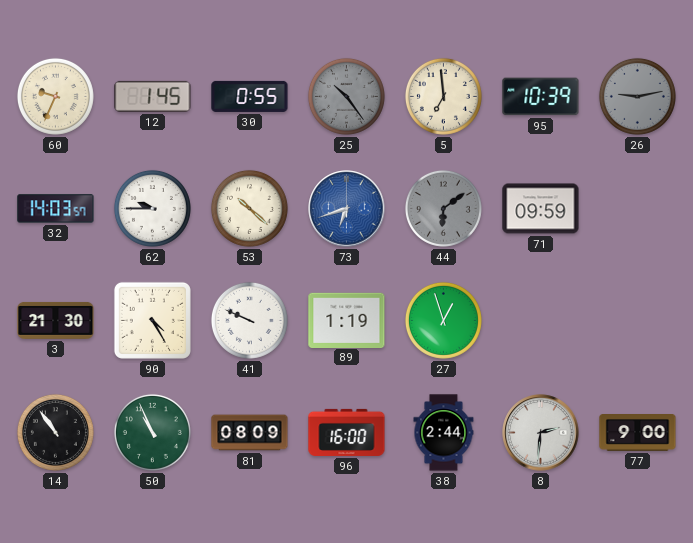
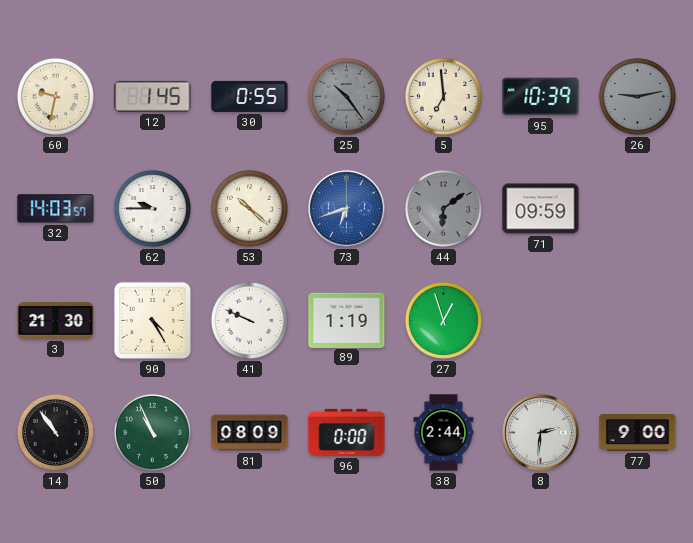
60: 9:34 -> 9:32
96: 16:00 -> 0:00
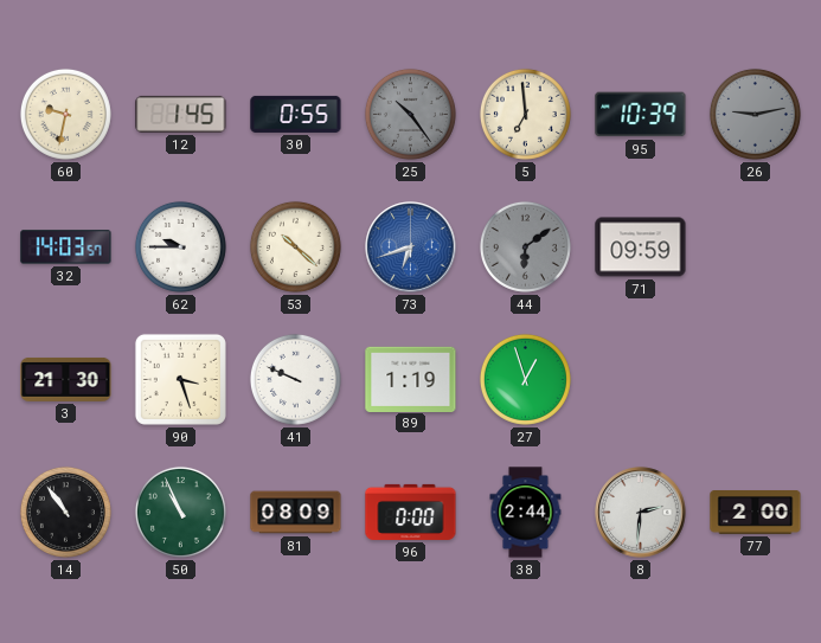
90: 4:25 -> 3:27
77: 9:00 -> 2:00
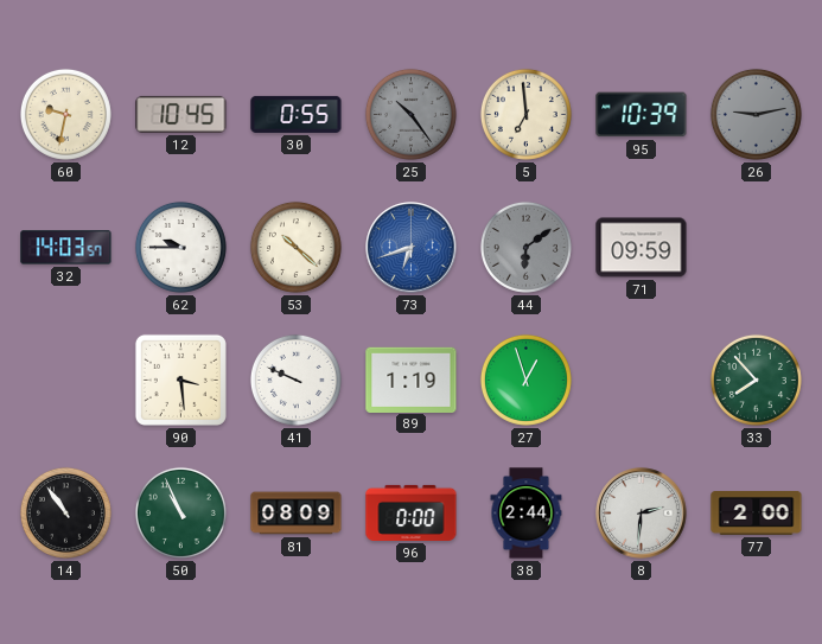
12: 1:45 -> 10:45
3: 21:30 -> none
90: 3:27 -> 3:29
33: none -> 7:53
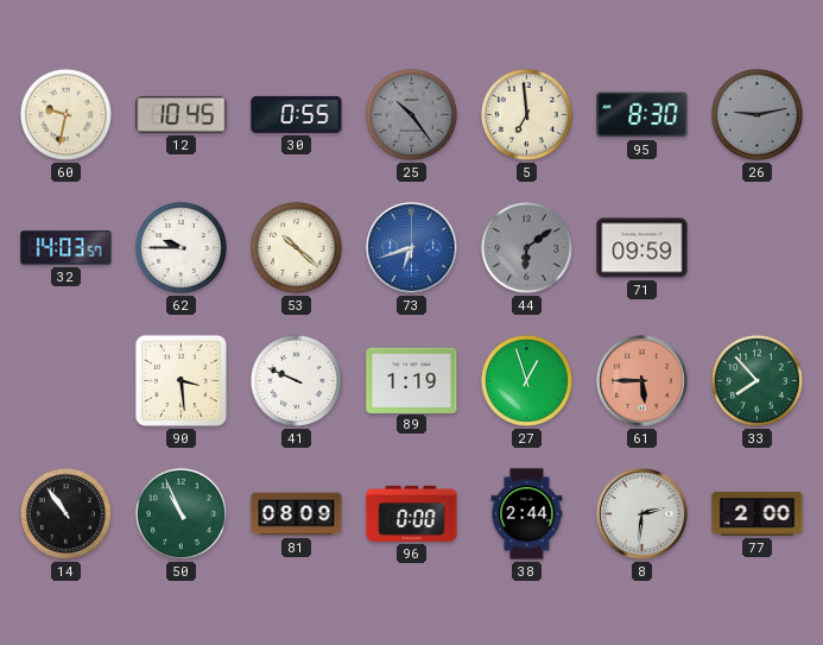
95: 10:39 -> 8:30
61: none -> 5:45
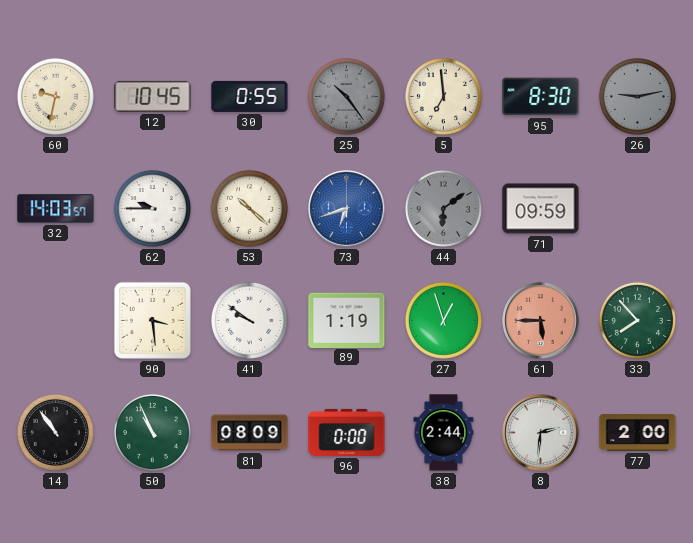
41: 9:49 -> 9:51
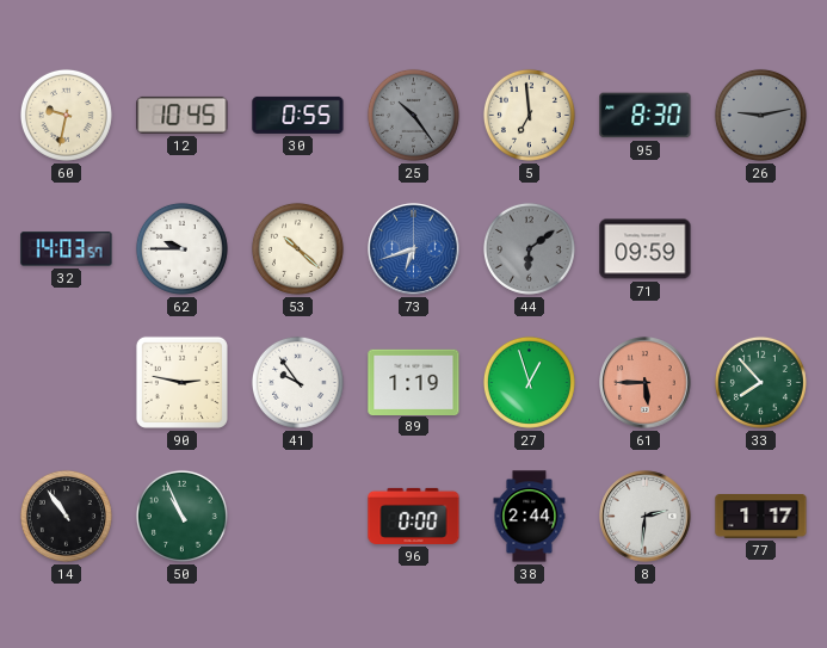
90: 3:29 -> 2:47
41: 9:51 -> 9:54
81: 08:09 -> none
77: 2:00 -> 1:17
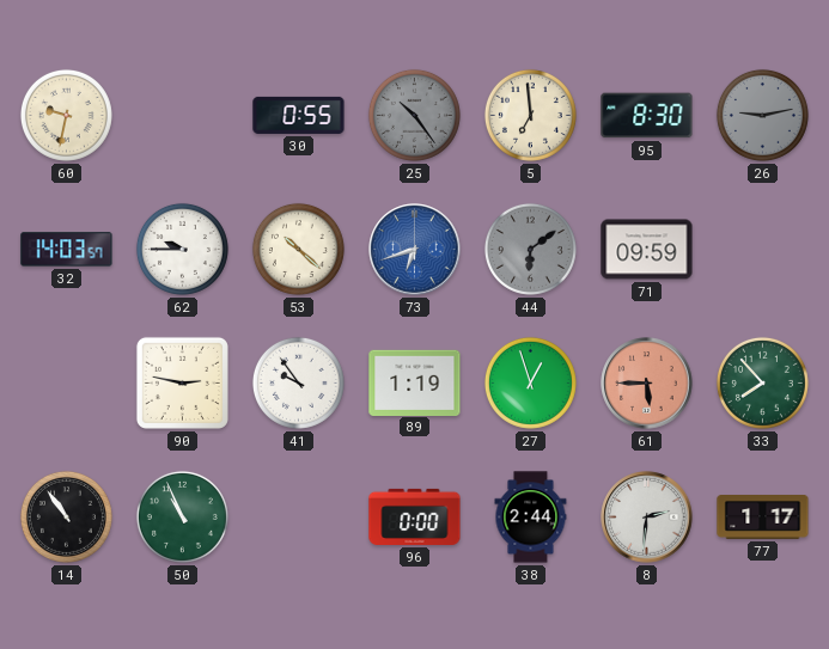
12: 10:45 -> none
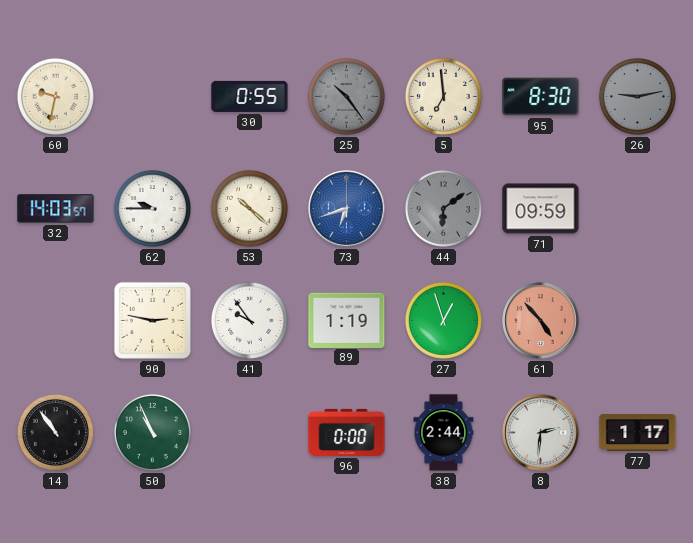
61: 5:45 -> 4:53
33: 7:53 -> none
